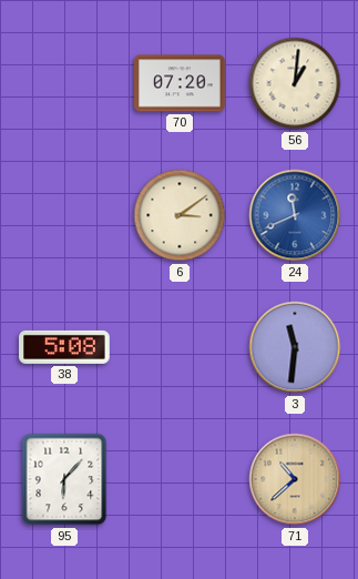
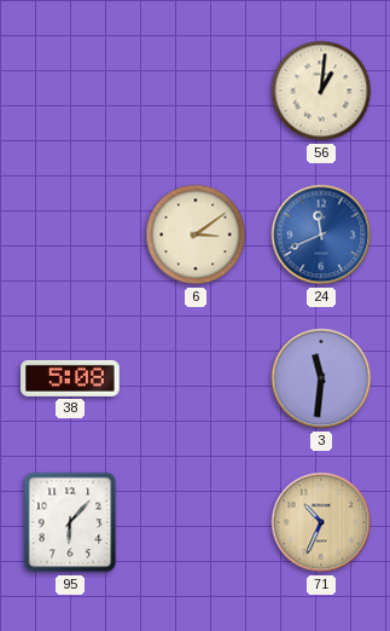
70: 07:20 -> none
71: 10:38 -> 10:34
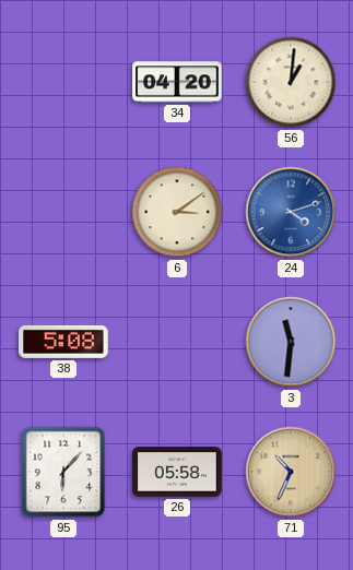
34: none -> 04:20
24: 11:41 -> 4:12
26: none -> 05:58
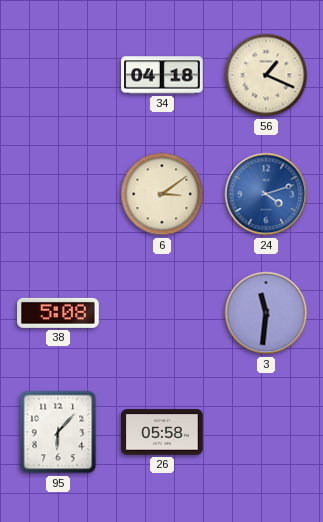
34: 04:20 -> 04:18
56: 1:01 -> 1:19
71: 10:34 -> none
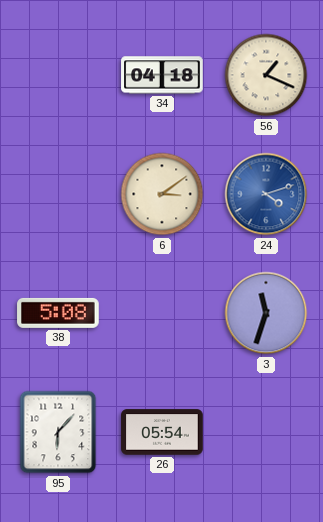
3: 11:31 -> 11:33
26: 05:58 -> 05:54
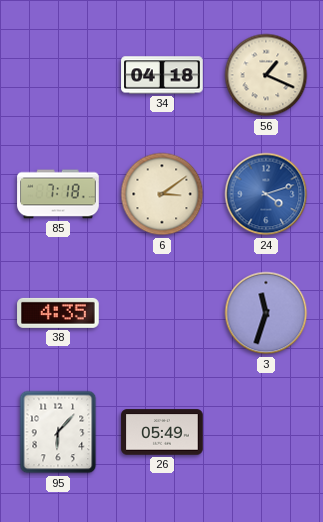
85: none -> 7:18
38: 5:08 -> 4:35
26: 05:54 -> 05:49
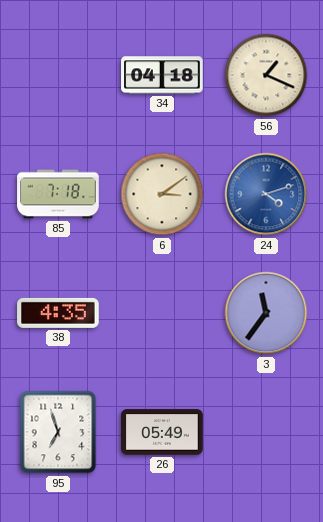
3: 11:33 -> 11:36
95: 6:07 -> 6:57
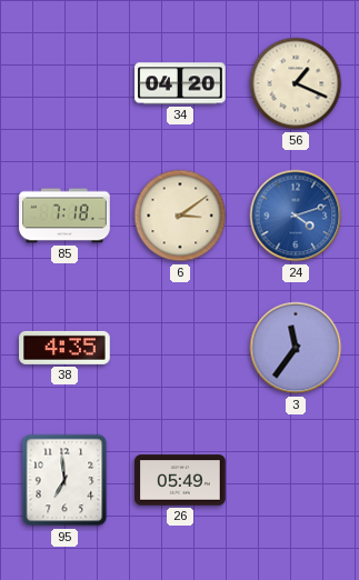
34: 04:18 -> 04:20
95: 6:57 -> 6:59
